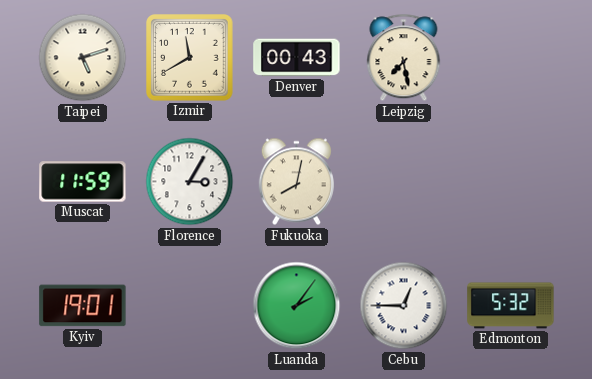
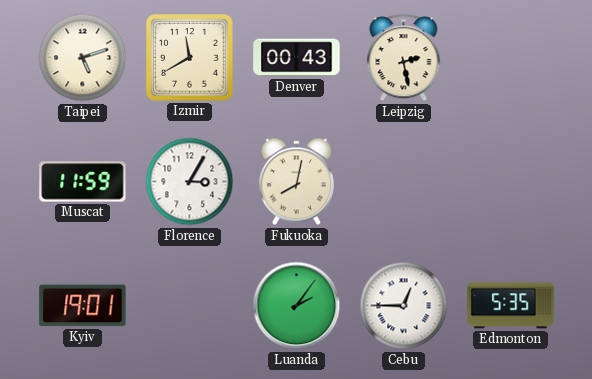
Leipzig: 7:28 -> 2:28
Edmonton: 5:32 -> 5:35
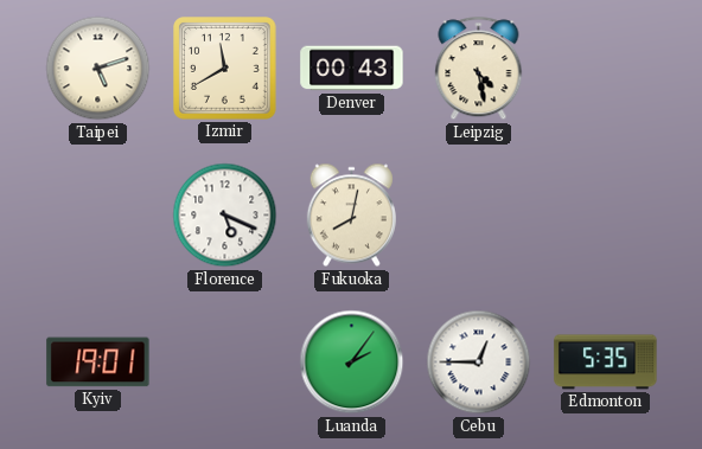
Leipzig: 2:28 -> 4:28
Muscat: 11:59 -> none
Florence: 3:05 -> 5:19
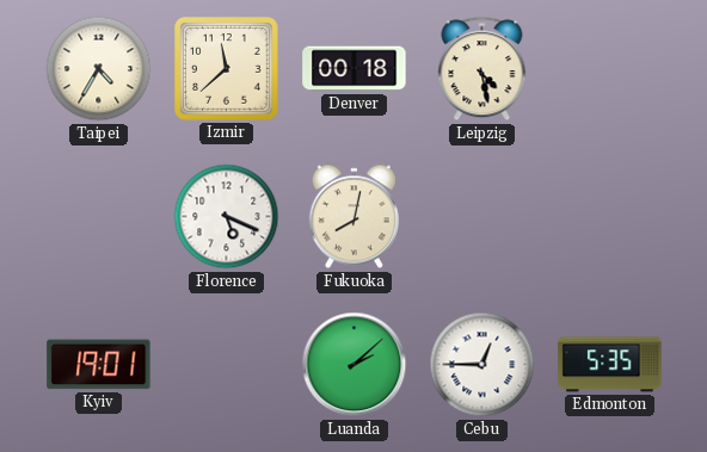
Taipei: 5:12 -> 4:35
Izmir: 11:40 -> 11:38
Denver: 00:43 -> 00:18
Luanda: 2:06 -> 2:08
